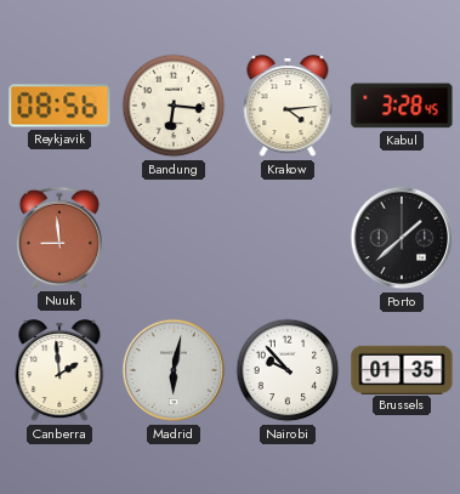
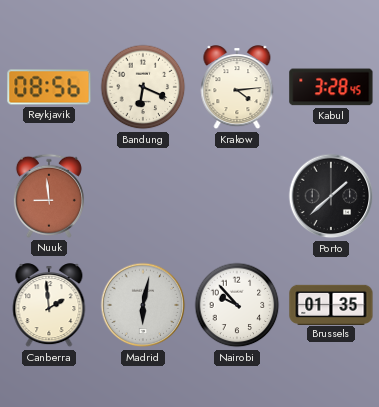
Bandung: 6:16 -> 6:19
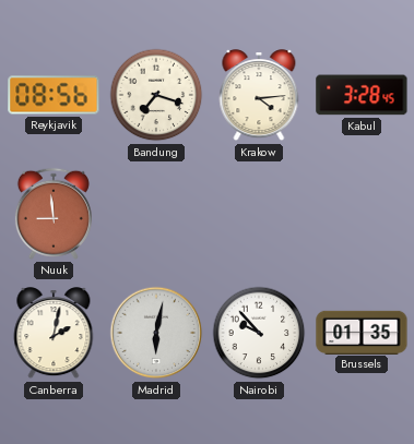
Bandung: 6:19 -> 7:18
Porto: 1:38 -> none
Canberra: 1:59 -> 2:02
